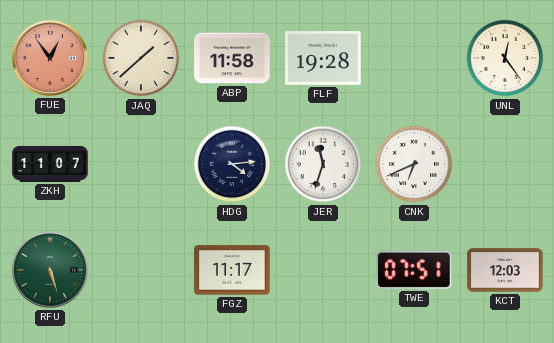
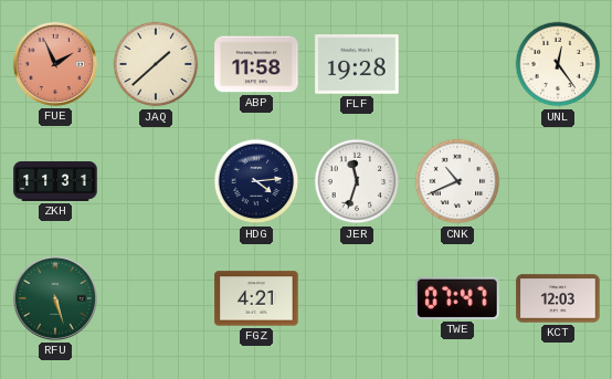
FUE: 12:54 -> 1:56
ZKH: 11:07 -> 11:31
CNK: 6:41 -> 10:41
FGZ: 11:17 -> 4:21
TWE: 07:51 -> 07:47
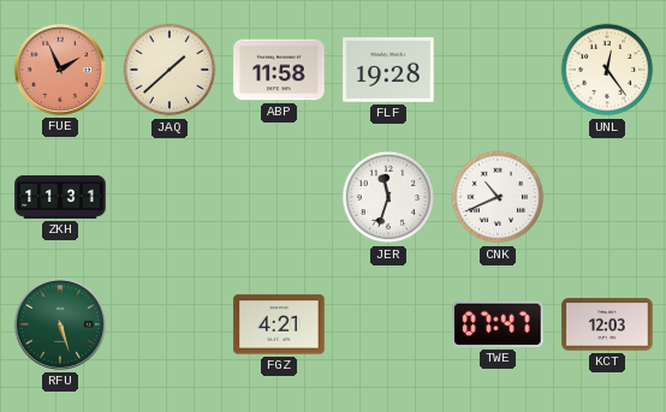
HDG: 4:14 -> none
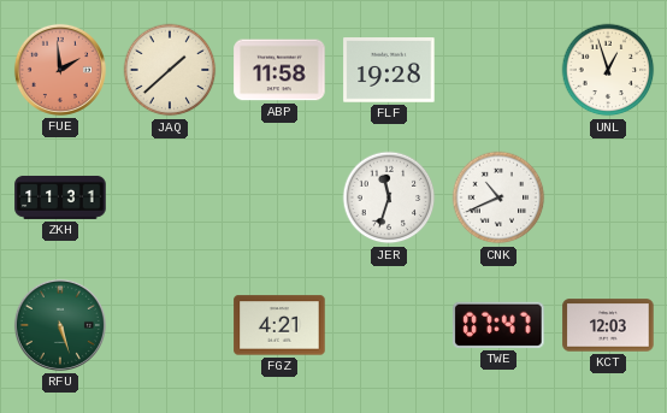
FUE: 1:56 -> 1:59
UNL: 12:24 -> 12:57
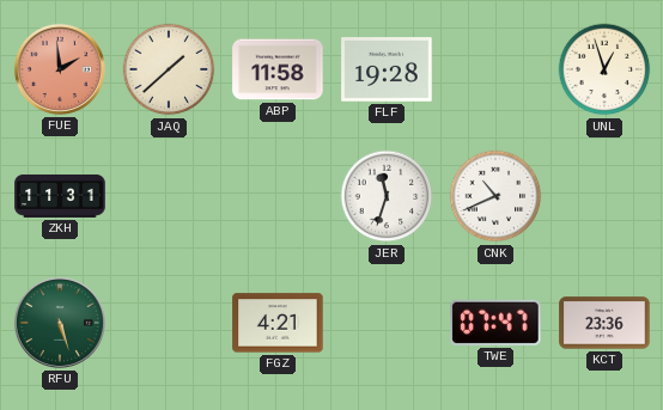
KCT: 12:03 -> 23:36
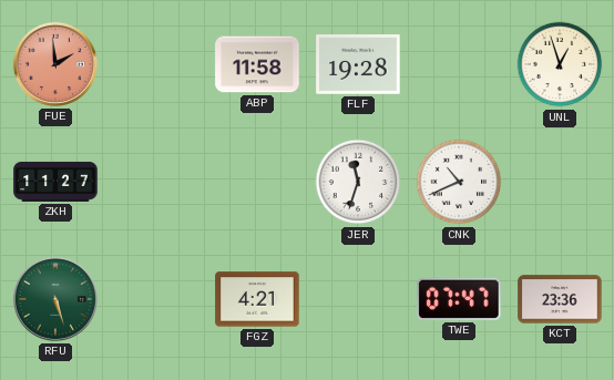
JAQ: 1:38 -> none
ZKH: 11:31 -> 11:27
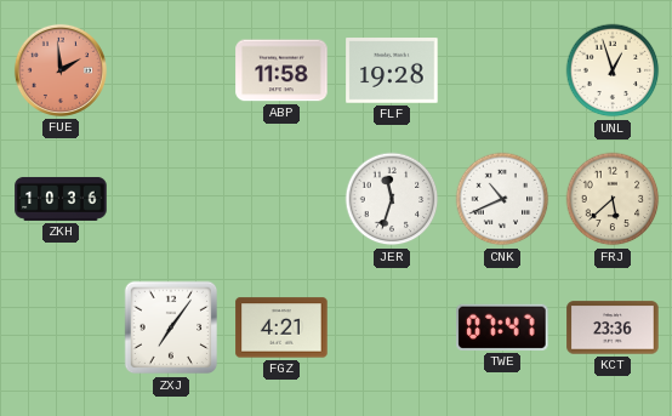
ZKH: 11:27 -> 10:36
FRJ: none -> 5:38
RFU: 5:27 -> none
ZXJ: none -> 7:06
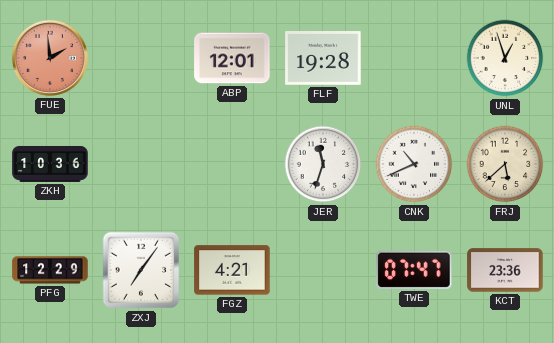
ABP: 11:58 -> 12:01
PFG: none -> 12:29
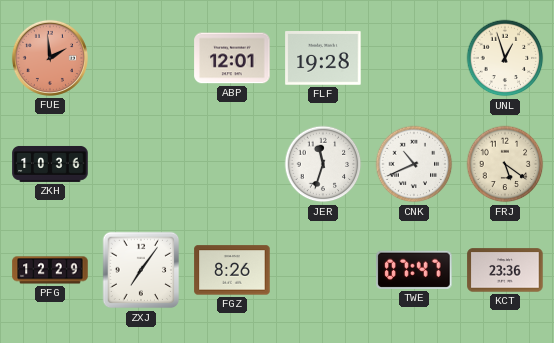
FRJ: 5:38 -> 5:21
FGZ: 4:21 -> 8:26
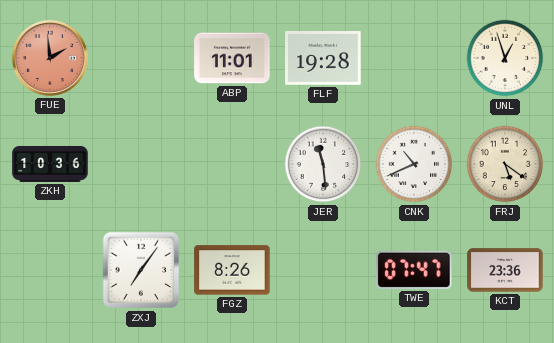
ABP: 12:01 -> 11:01
JER: 11:33 -> 11:29
PFG: 12:29 -> none
